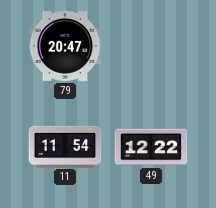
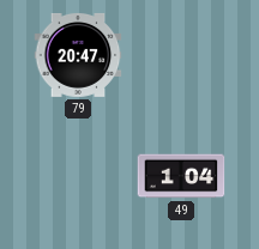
11: 11:54 -> none
49: 12:22 -> 1:04
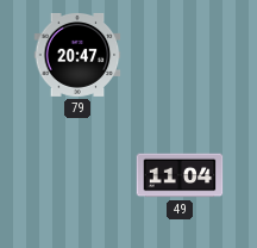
49: 1:04 -> 11:04
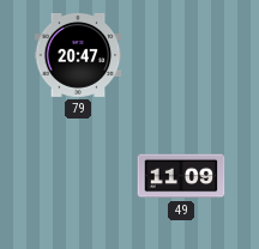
49: 11:04 -> 11:09
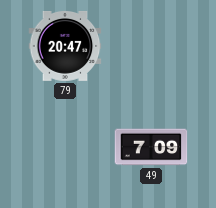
49: 11:09 -> 7:09
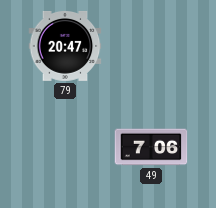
49: 7:09 -> 7:06
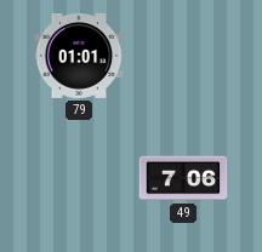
79: 20:47 -> 01:01
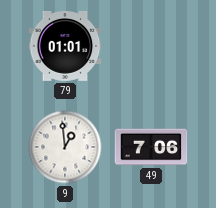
9: none -> 12:59
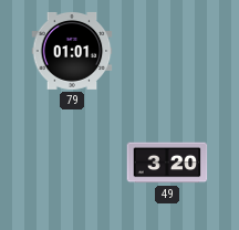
9: 12:59 -> none
49: 7:06 -> 3:20
